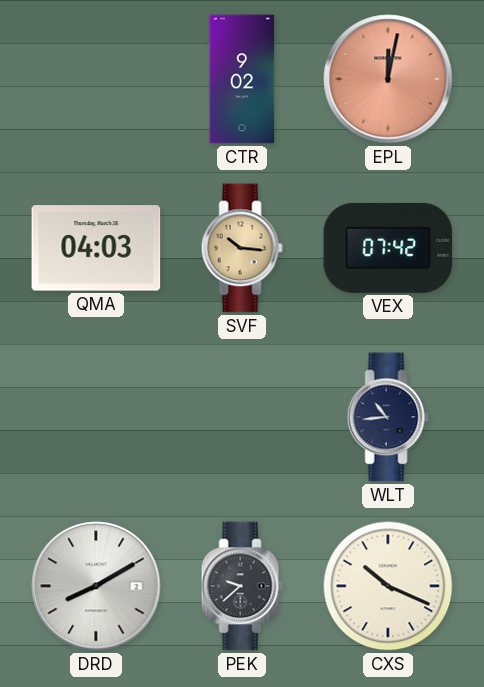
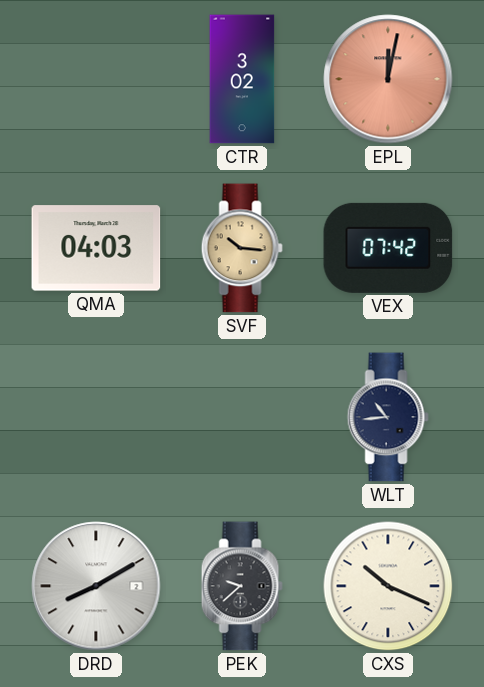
CTR: 9:02 -> 3:02
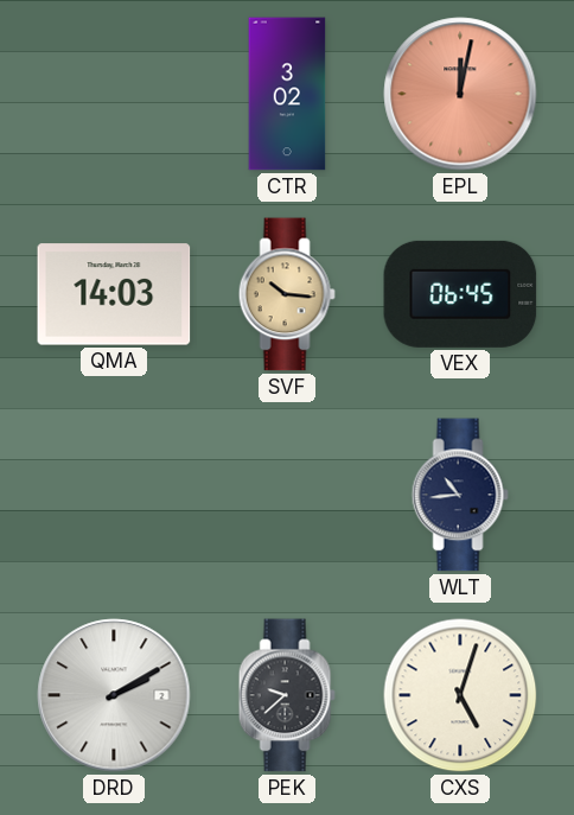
QMA: 04:03 -> 14:03
VEX: 07:42 -> 06:45
DRD: 8:10 -> 2:10
CXS: 10:19 -> 5:03
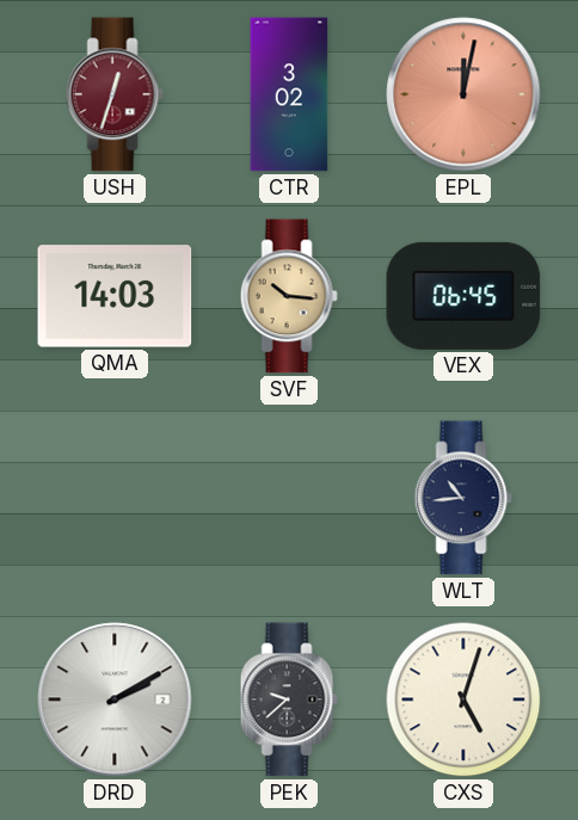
USH: none -> 12:33
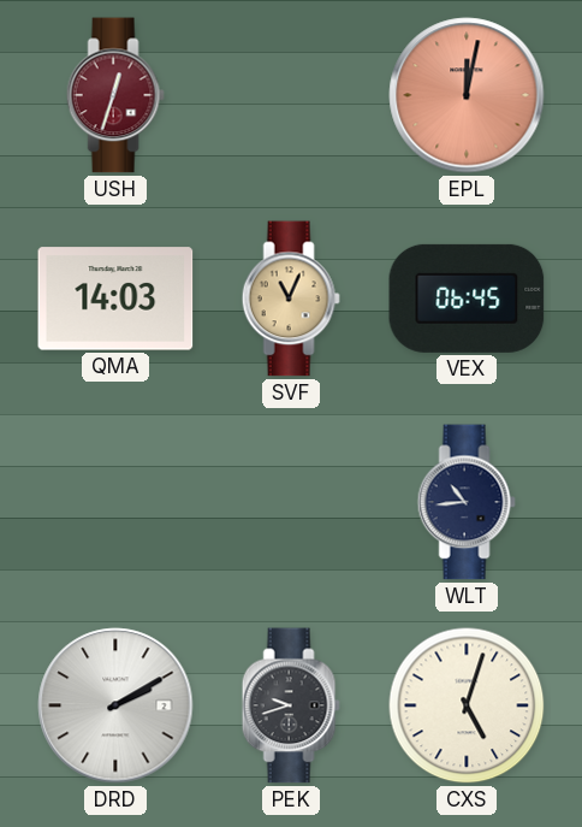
CTR: 3:02 -> none
SVF: 10:16 -> 11:04
PEK: 9:38 -> 9:42
